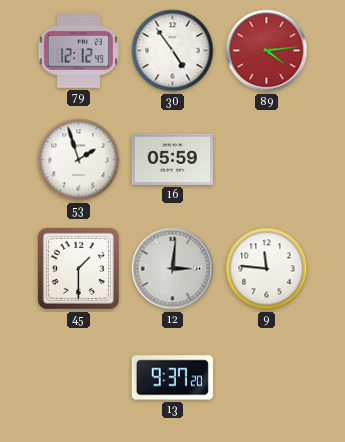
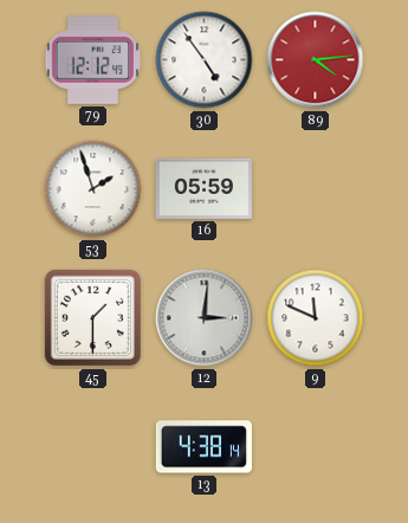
9: 11:46 -> 11:49
13: 9:37 -> 4:38
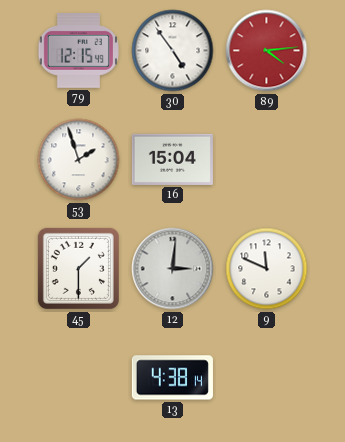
79: 12:12 -> 12:15
16: 05:59 -> 15:04
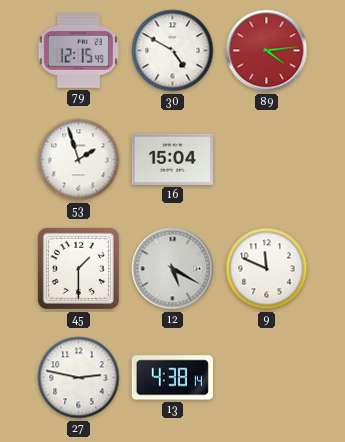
30: 4:54 -> 4:50
12: 3:01 -> 5:20
27: none -> 2:47
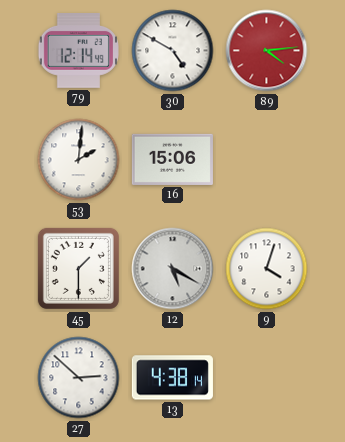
79: 12:15 -> 12:14
53: 1:57 -> 2:01
16: 15:04 -> 15:06
9: 11:49 -> 4:03
27: 2:47 -> 2:52
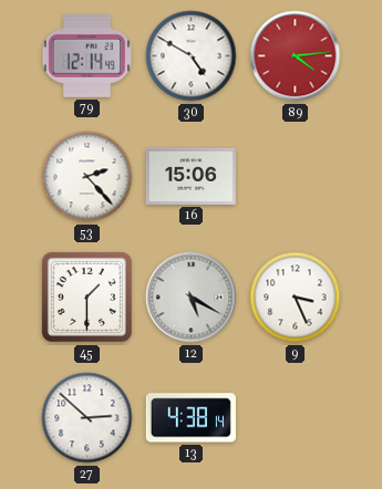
53: 2:01 -> 2:23
9: 4:03 -> 3:26
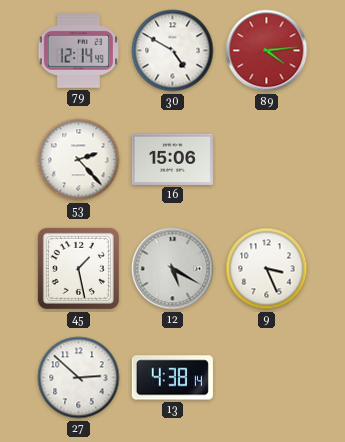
45: 1:30 -> 1:28
